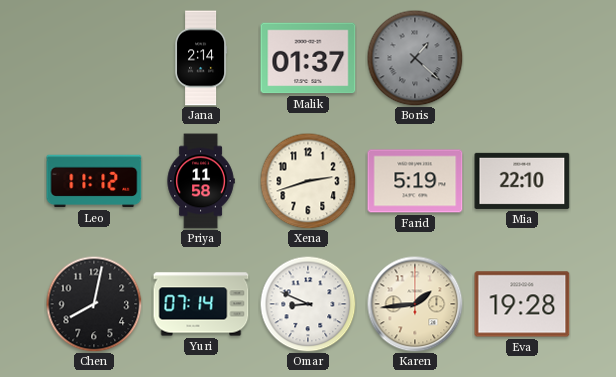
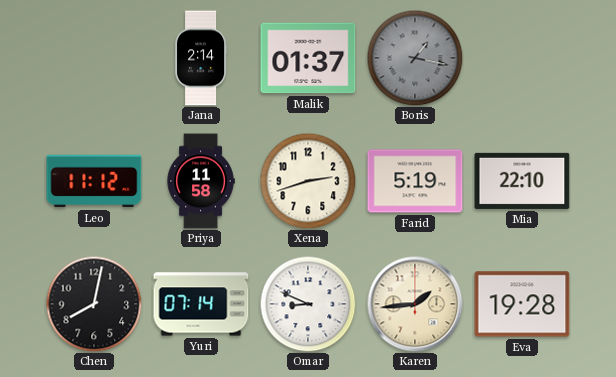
Boris: 1:22 -> 1:17
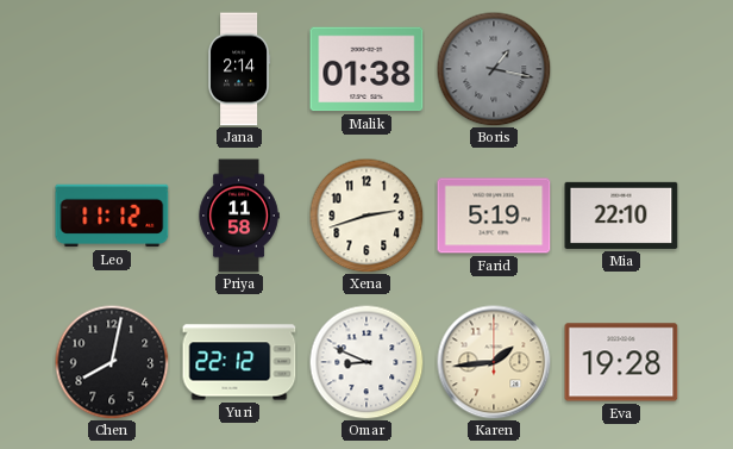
Malik: 01:37 -> 01:38
Yuri: 07:14 -> 22:12
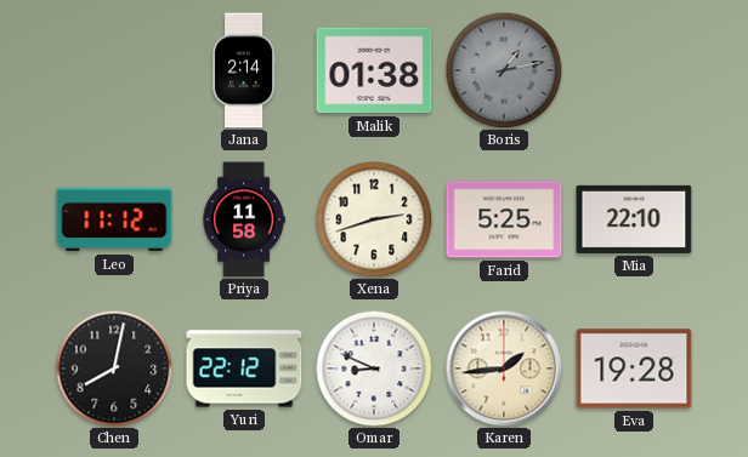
Boris: 1:17 -> 1:13
Farid: 5:19 -> 5:25
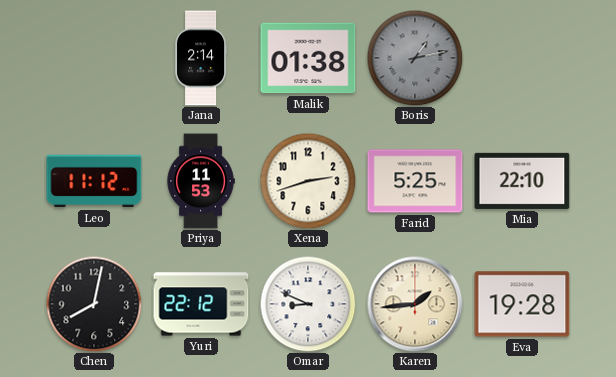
Priya: 11:58 -> 11:53
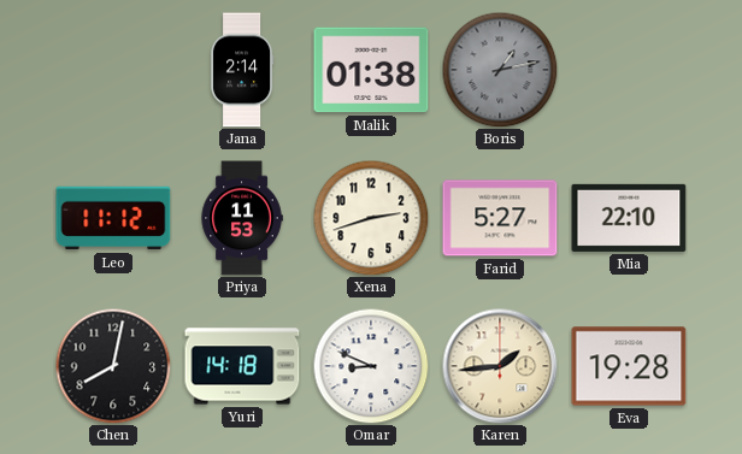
Farid: 5:25 -> 5:27
Yuri: 22:12 -> 14:18
